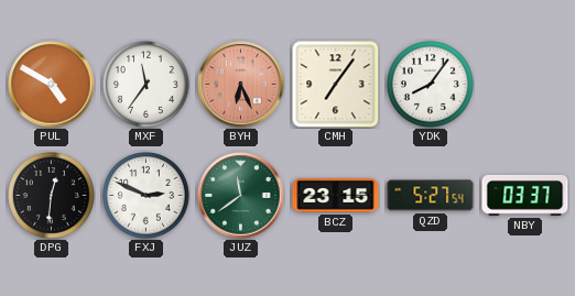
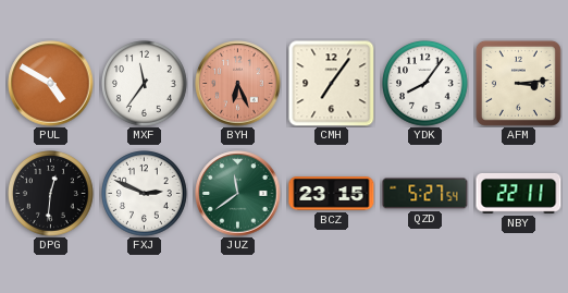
AFM: none -> 3:14
NBY: 03:37 -> 22:11
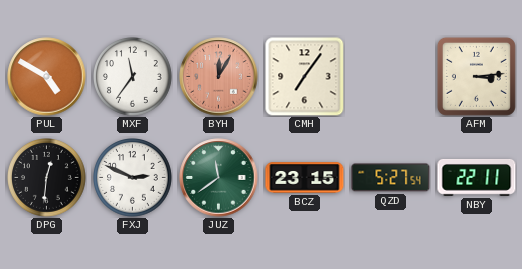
BYH: 6:26 -> 12:05
YDK: 8:06 -> none
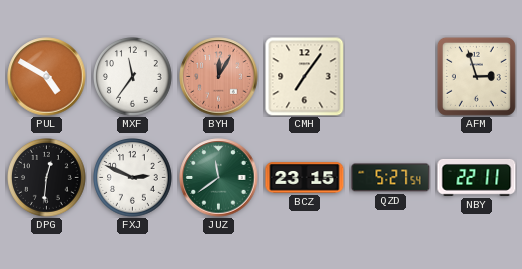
AFM: 3:14 -> 2:57
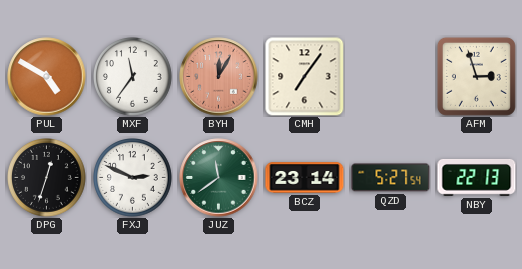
DPG: 12:31 -> 12:33
BCZ: 23:15 -> 23:14
NBY: 22:11 -> 22:13
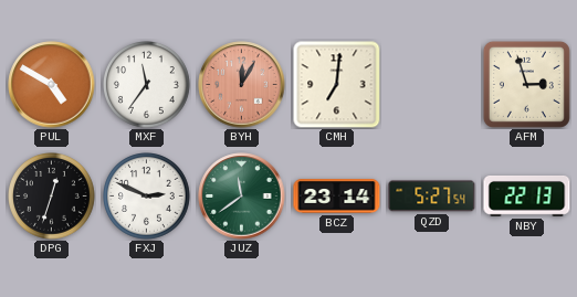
CMH: 7:06 -> 7:01
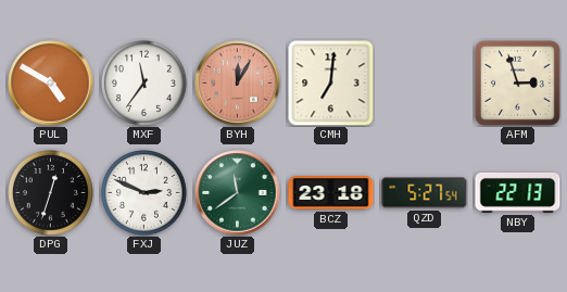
BCZ: 23:14 -> 23:18
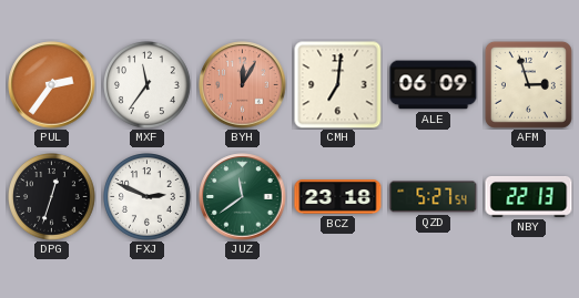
PUL: 4:50 -> 2:36
ALE: none -> 06:09
